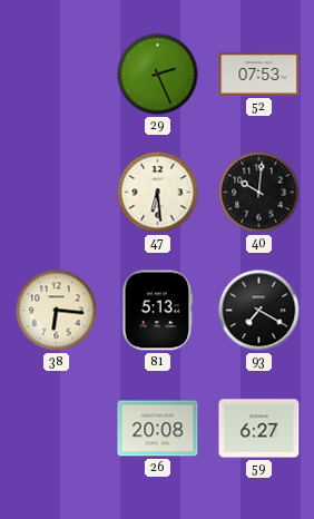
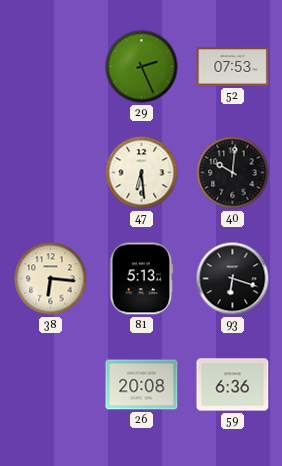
93: 7:20 -> 6:18
59: 6:27 -> 6:36
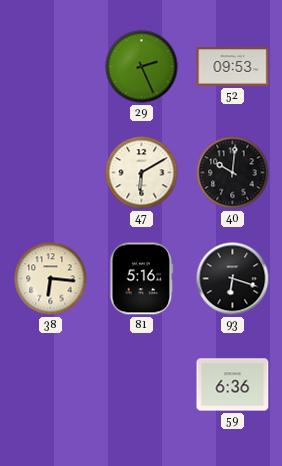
52: 07:53 -> 09:53
47: 6:29 -> 6:10
81: 5:13 -> 5:16
26: 20:08 -> none
